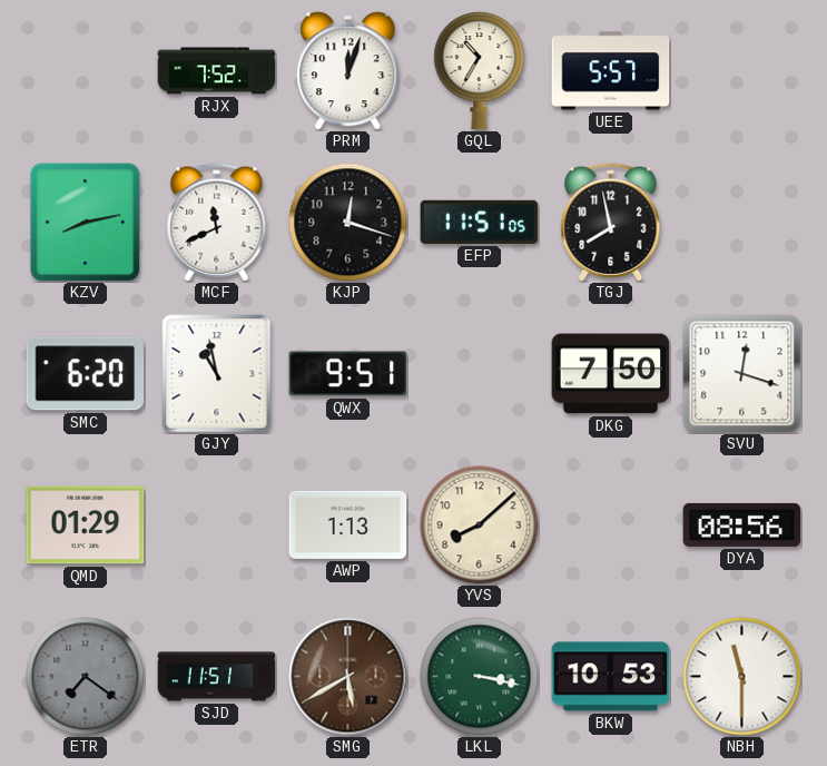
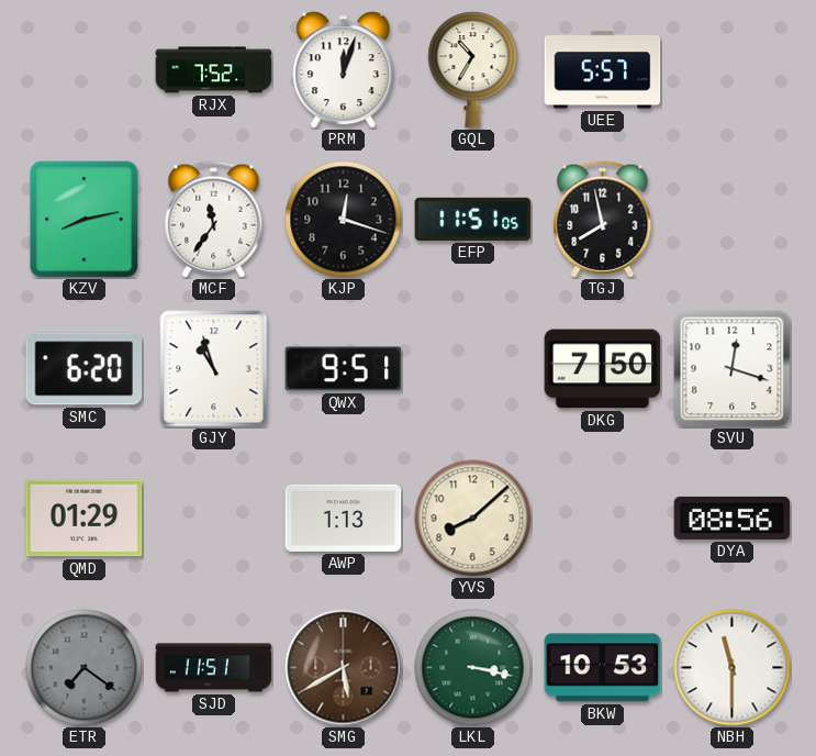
MCF: 11:41 -> 11:36
GJY: 10:58 -> 10:57
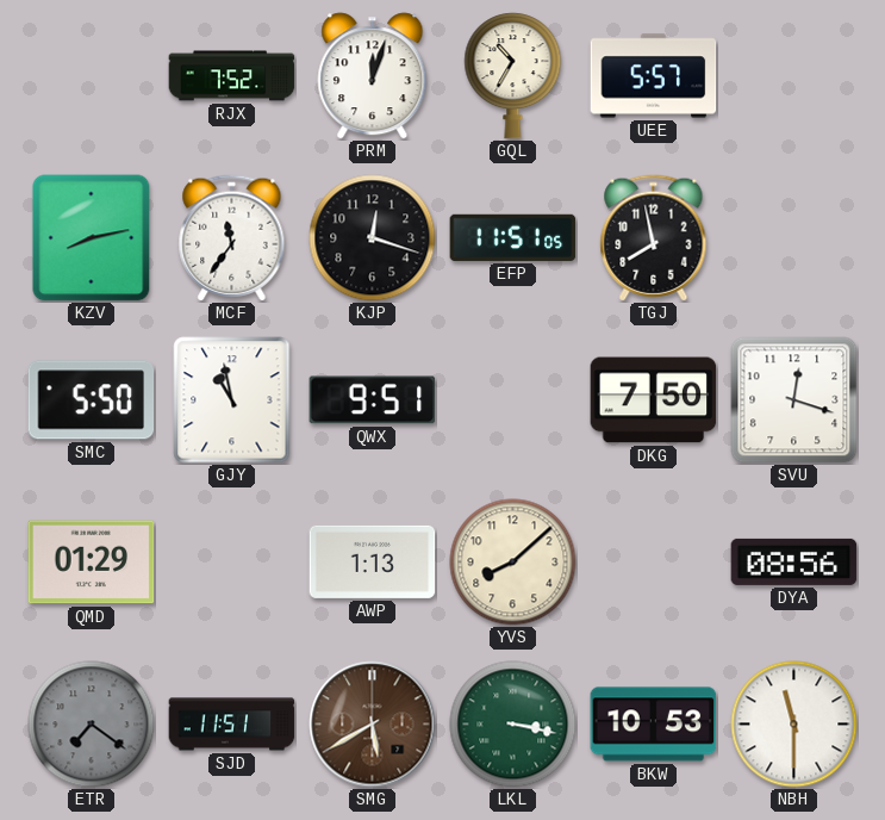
SMC: 6:20 -> 5:50
GJY: 10:57 -> 10:58
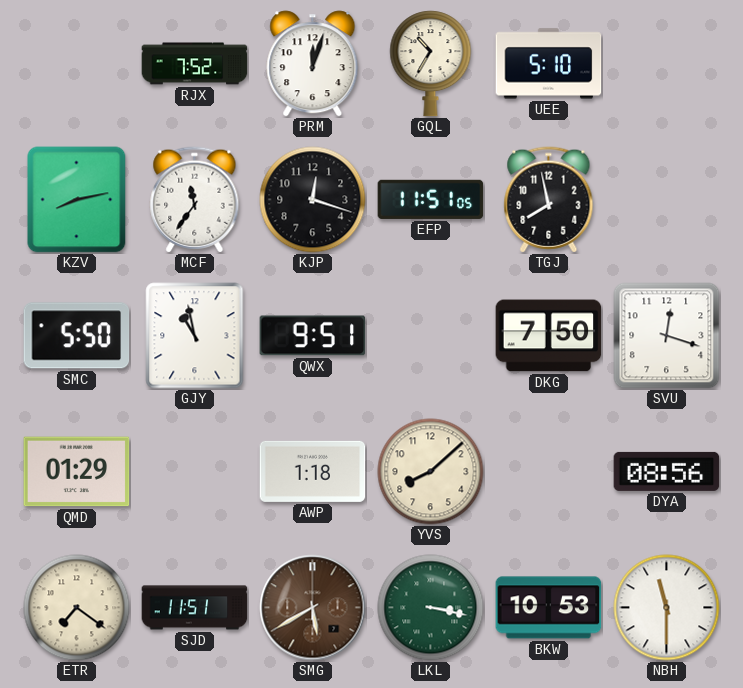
UEE: 5:57 -> 5:10
AWP: 1:13 -> 1:18
ETR dial: grey -> cream
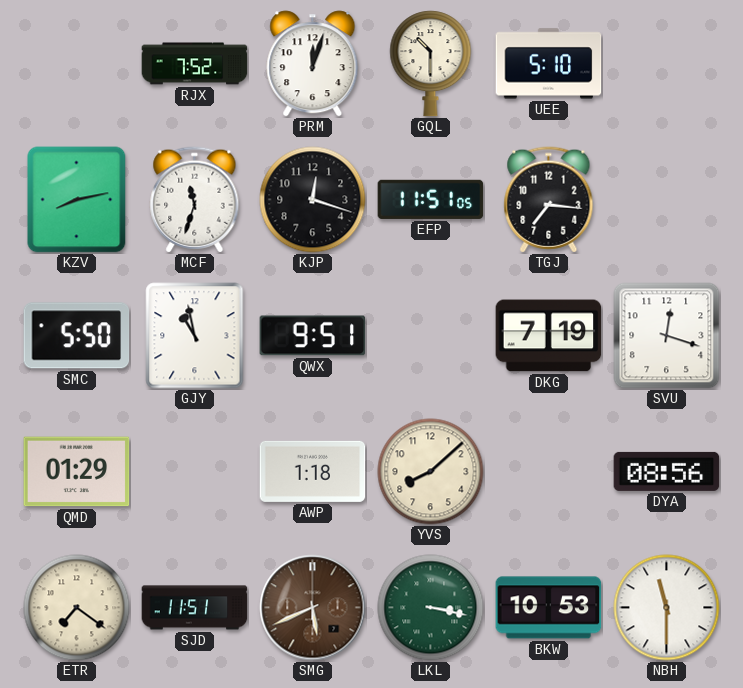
GQL: 10:35 -> 10:30
MCF: 11:36 -> 11:33
TGJ: 7:58 -> 7:16
DKG: 7:50 -> 7:19
SMG: 5:40 -> 5:41
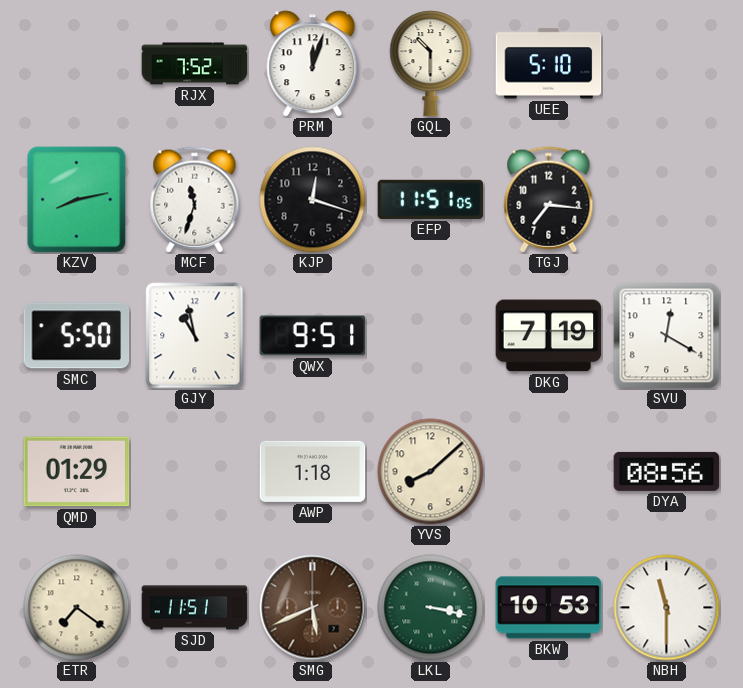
SVU: 12:18 -> 12:20
